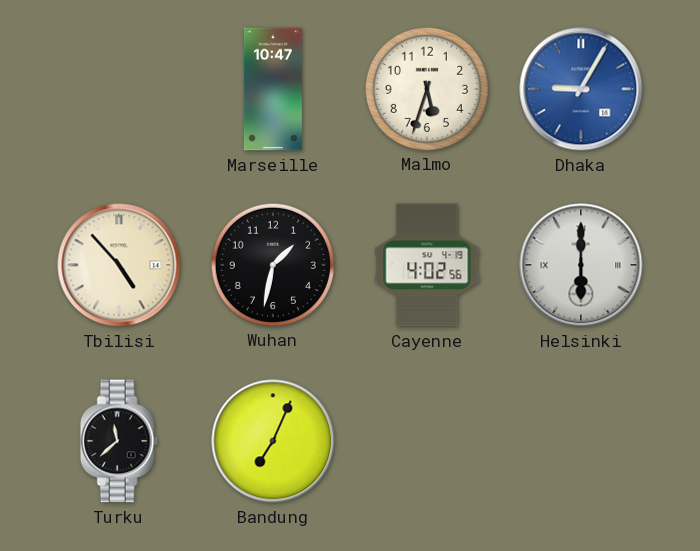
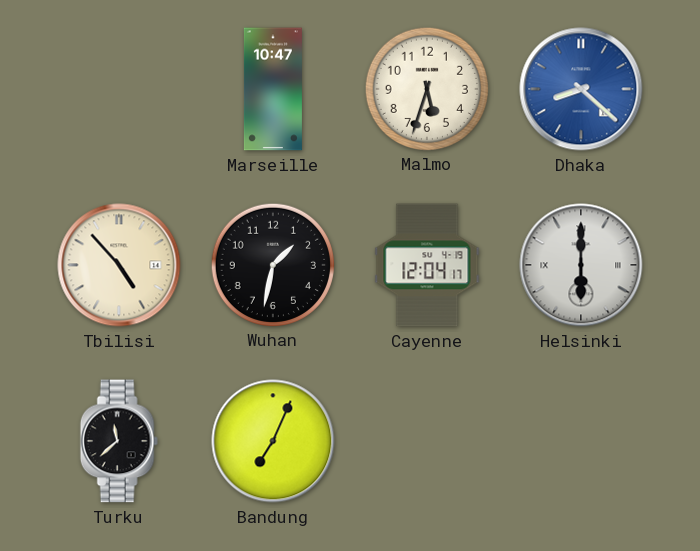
Dhaka: 9:05 -> 8:22
Cayenne: 4:02 -> 12:04
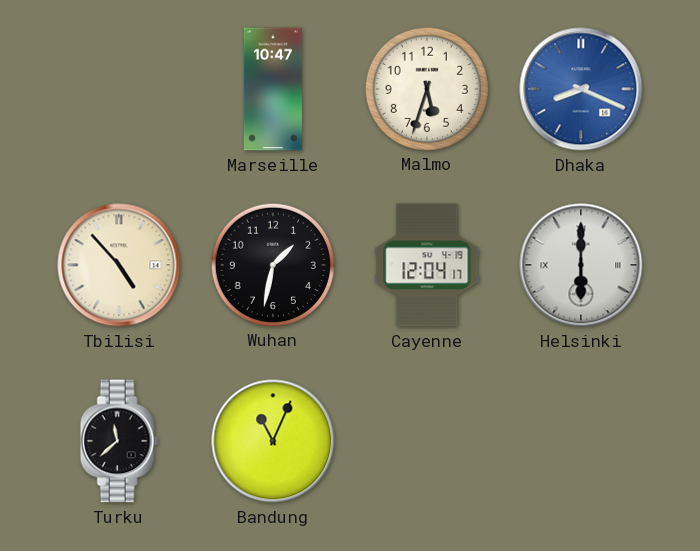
Dhaka: 8:22 -> 8:19
Bandung: 7:04 -> 11:04
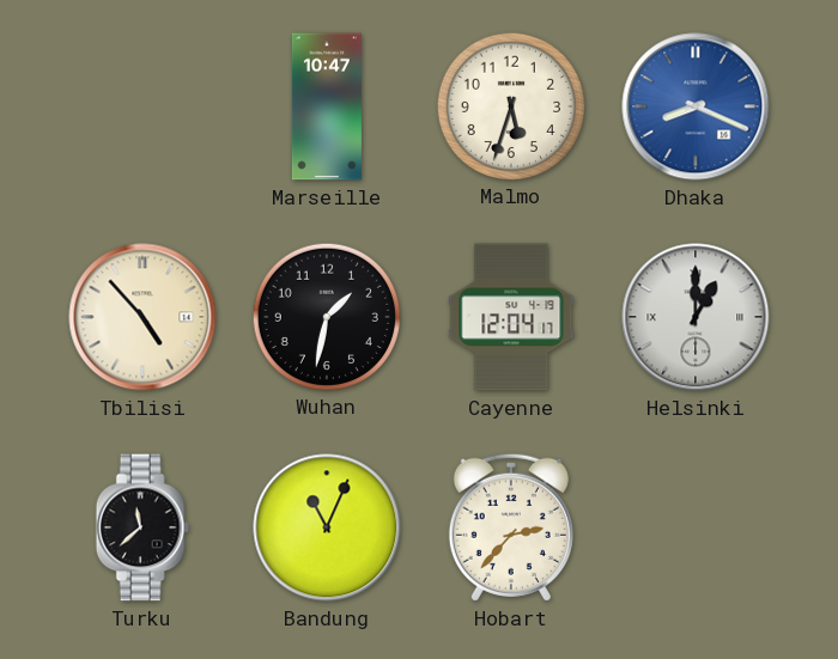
Helsinki: 6:00 -> 1:00
Hobart: none -> 2:37
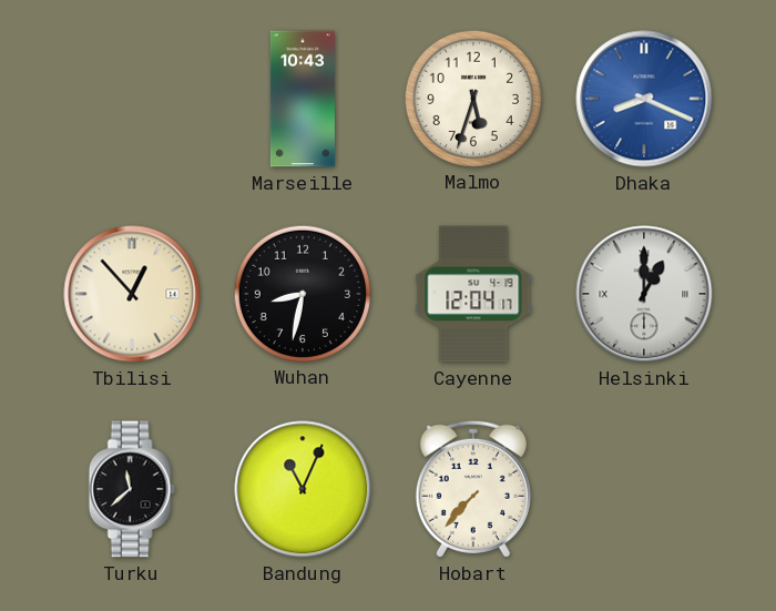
Marseille: 10:47 -> 10:43
Tbilisi: 4:53 -> 12:53
Wuhan: 1:32 -> 8:32
Hobart: 2:37 -> 7:37
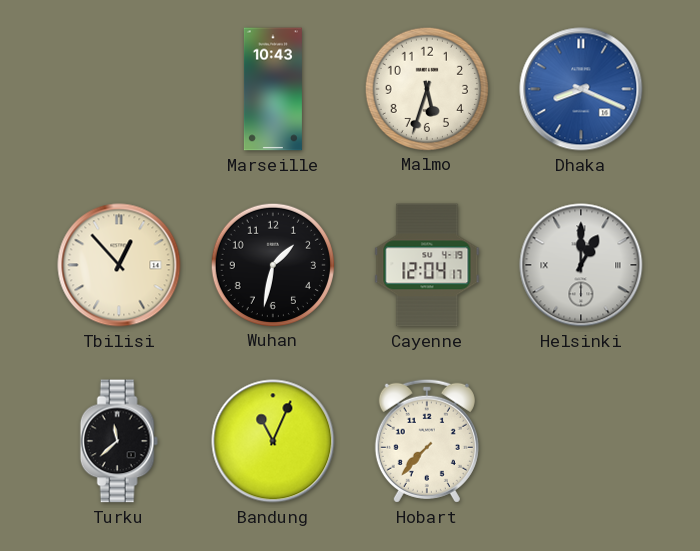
Wuhan: 8:32 -> 1:32
